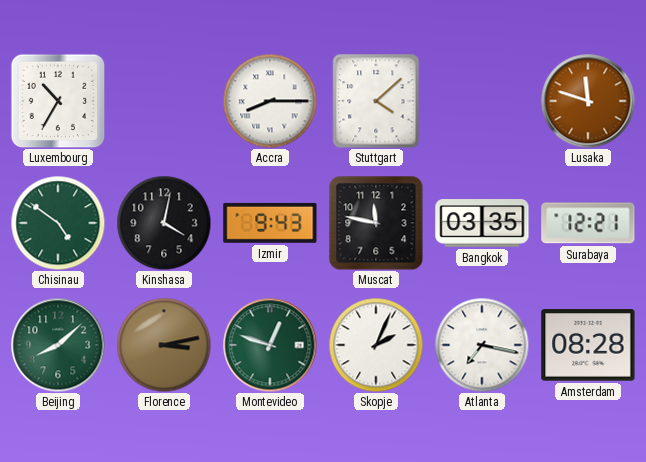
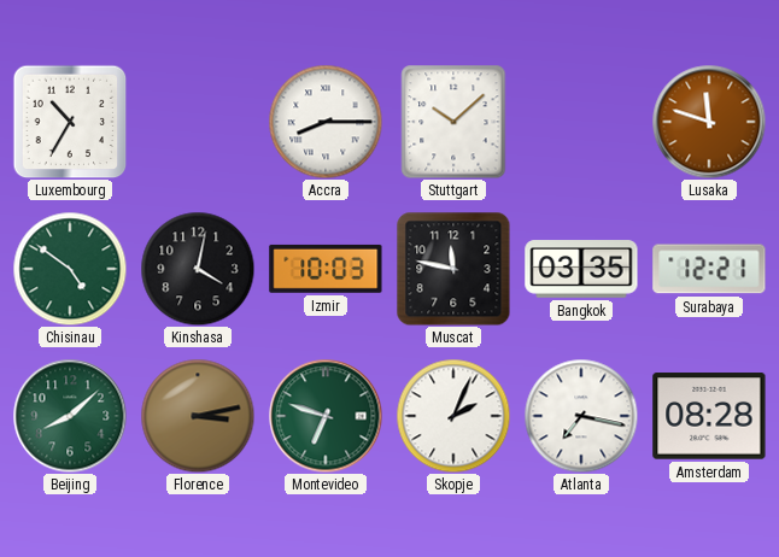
Stuttgart: 4:08 -> 10:08
Izmir: 9:43 -> 10:03
Montevideo: 12:48 -> 6:48
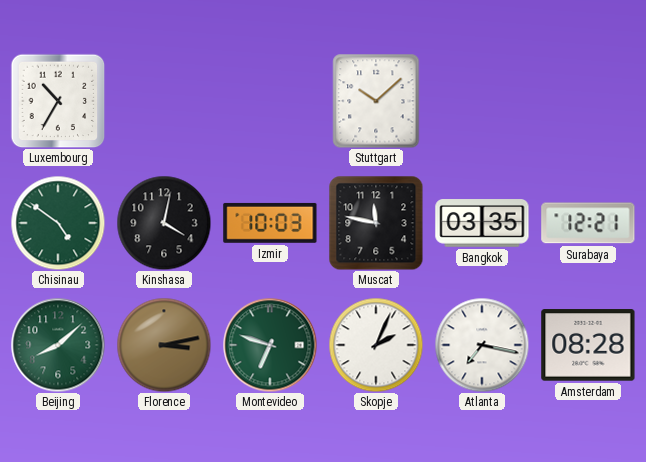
Accra: 8:15 -> none
Lusaka: 11:48 -> none
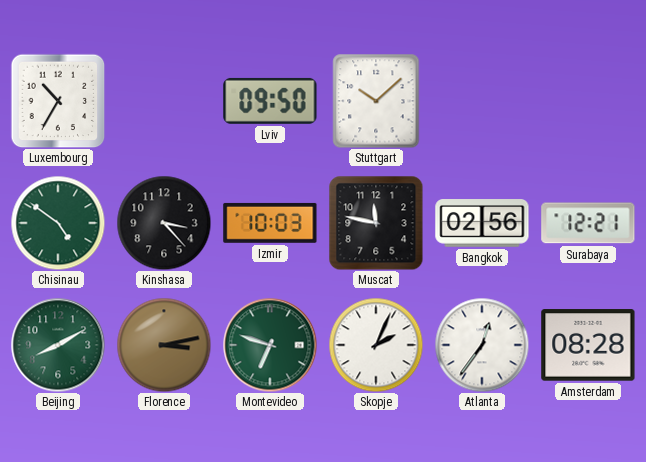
Lviv: none -> 09:50
Kinshasa: 4:02 -> 3:23
Bangkok: 03:35 -> 02:56
Beijing: 8:08 -> 8:10
Atlanta: 7:17 -> 12:36
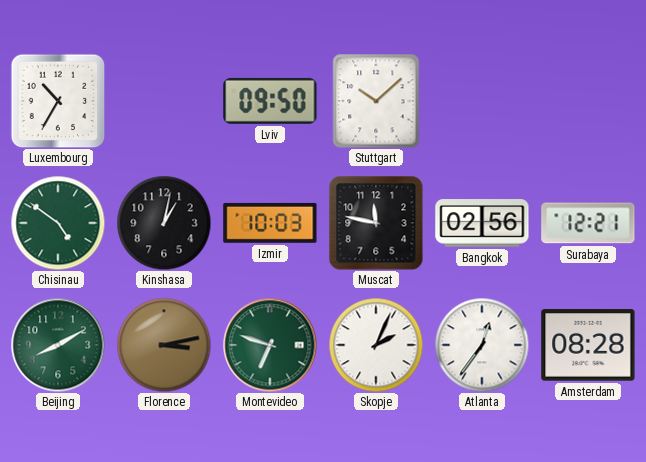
Kinshasa: 3:23 -> 1:02
